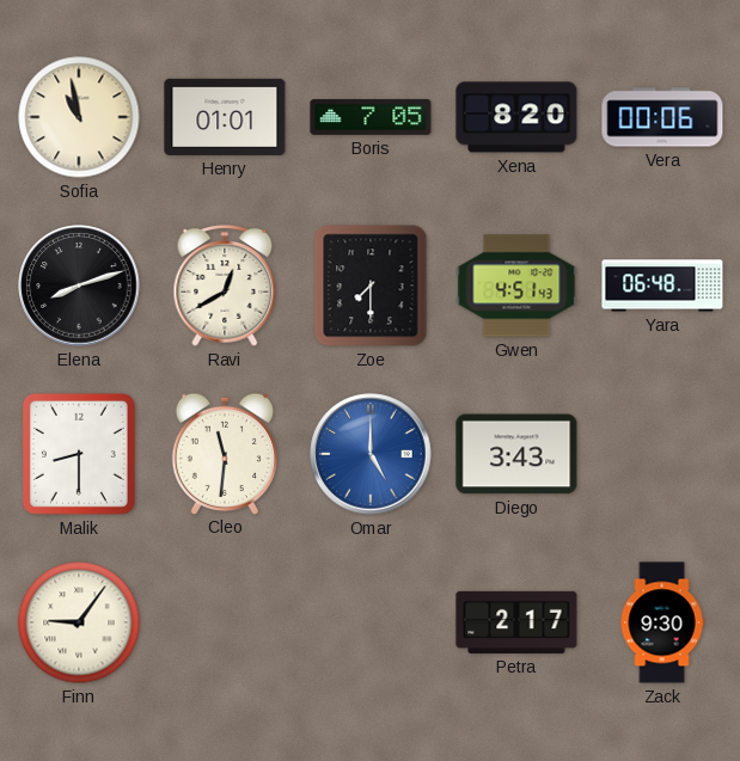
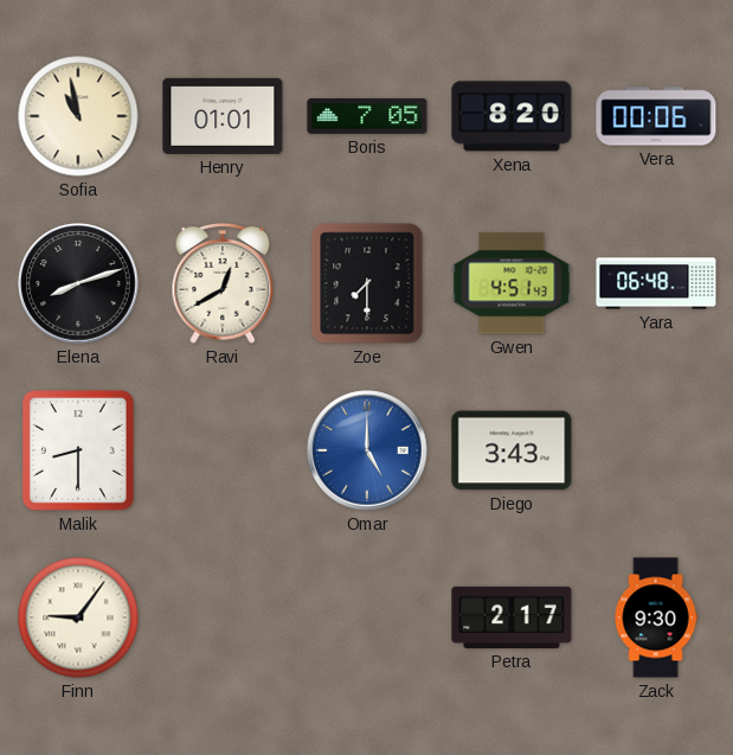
Cleo: 11:31 -> none
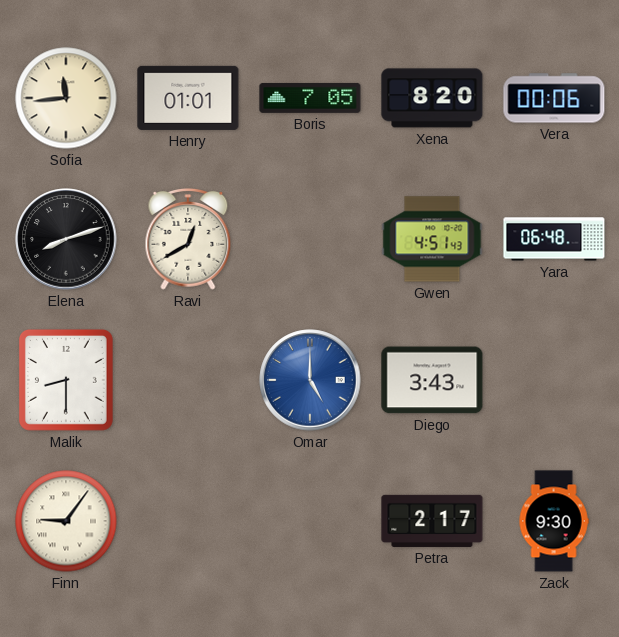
Sofia: 10:58 -> 11:44
Zoe: 7:30 -> none
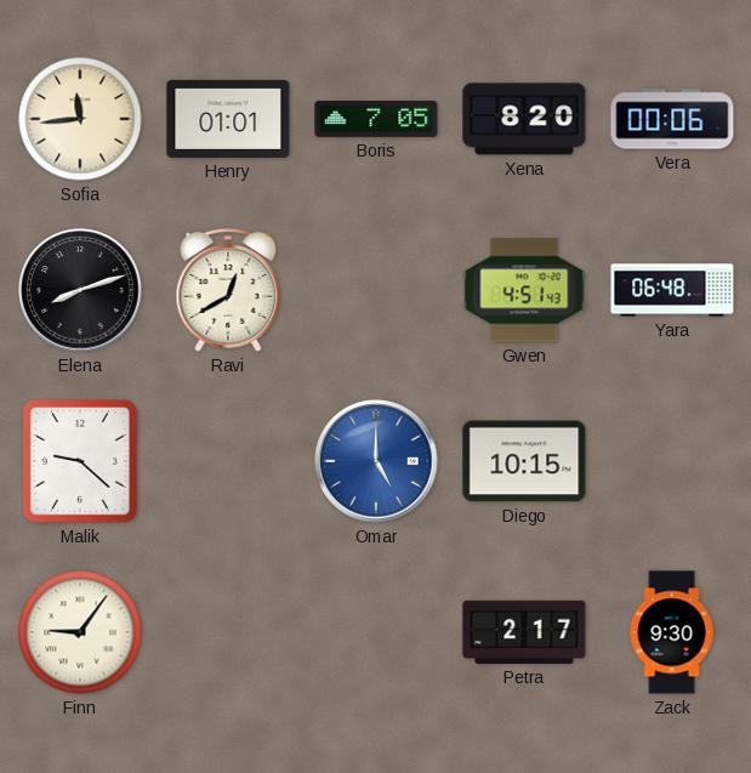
Malik: 8:30 -> 9:22
Diego: 3:43 -> 10:15
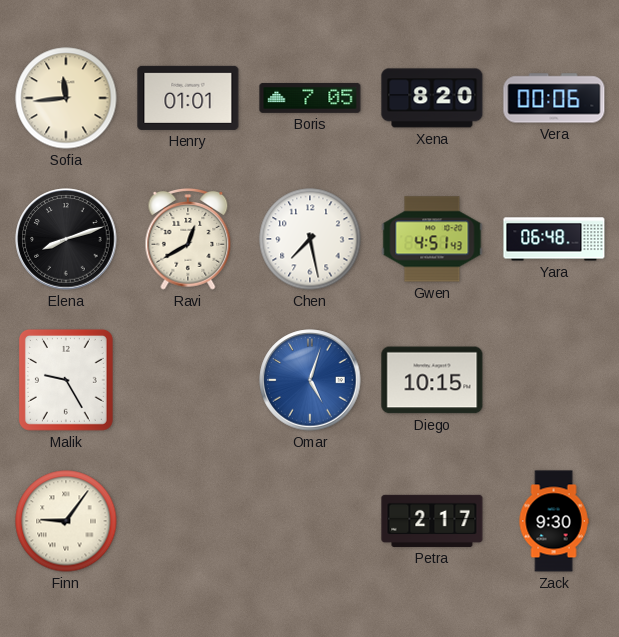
Chen: none -> 7:28
Malik: 9:22 -> 9:25
Omar: 5:00 -> 5:03
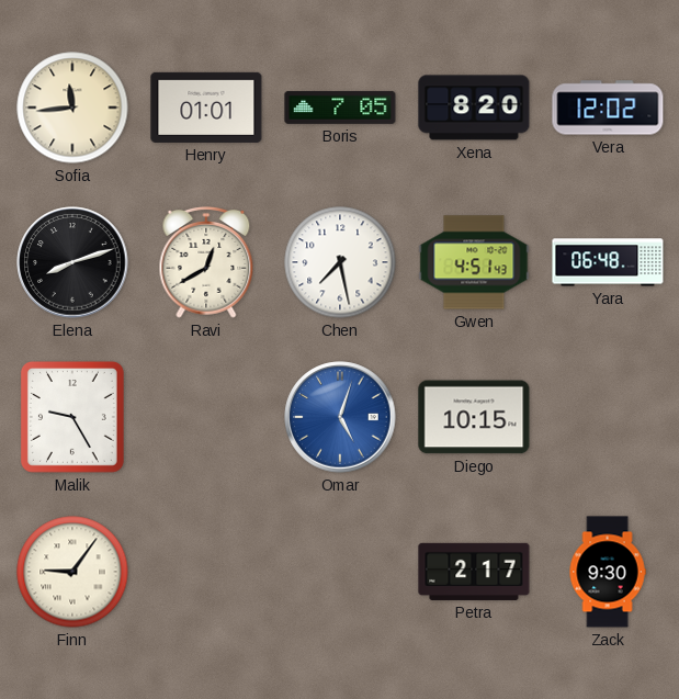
Vera: 00:06 -> 12:02
